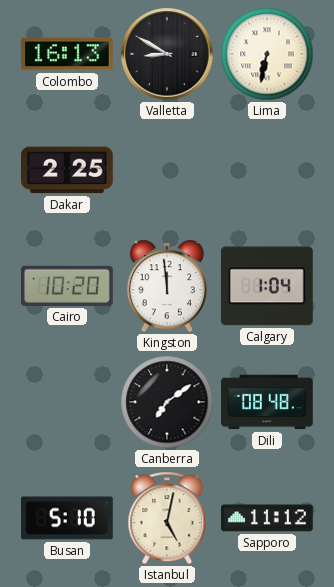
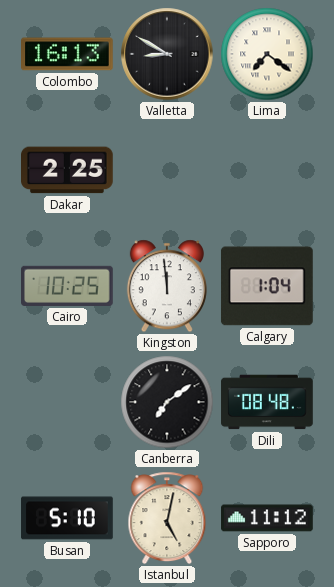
Lima: 6:32 -> 7:21
Cairo: 10:20 -> 10:25
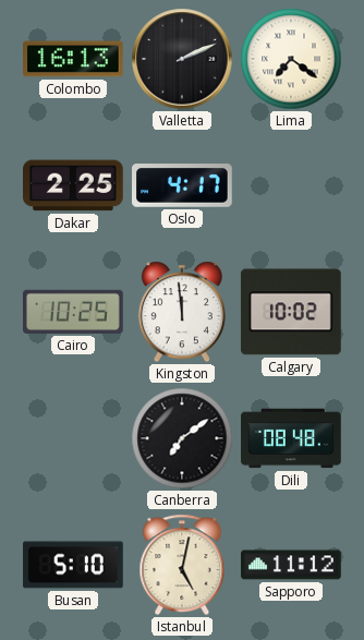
Valletta: 8:50 -> 2:11
Oslo: none -> 4:17
Calgary: 1:04 -> 10:02
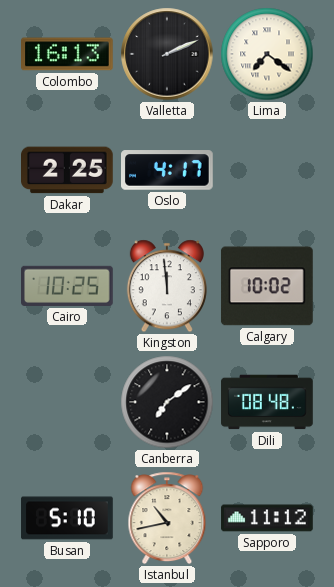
Istanbul: 5:02 -> 10:43
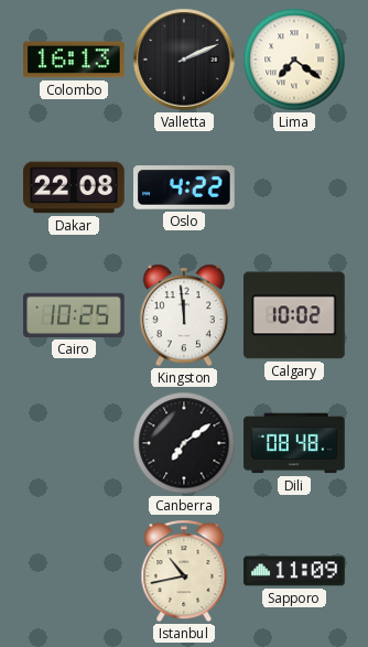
Dakar: 2:25 -> 22:08
Oslo: 4:17 -> 4:22
Busan: 5:10 -> none
Sapporo: 11:12 -> 11:09
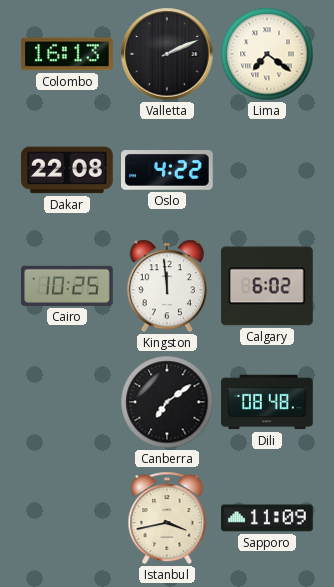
Calgary: 10:02 -> 6:02
Istanbul: 10:43 -> 3:43
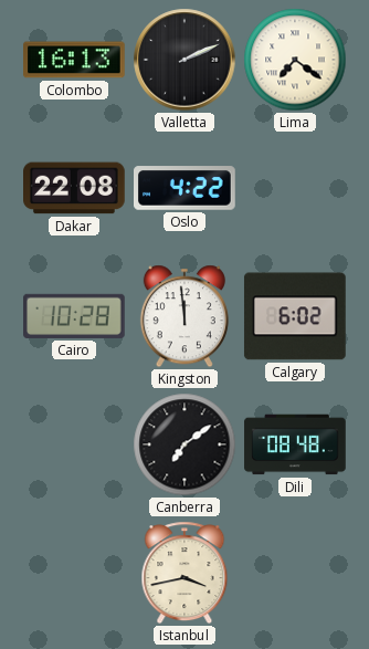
Cairo: 10:25 -> 10:28
Sapporo: 11:09 -> none
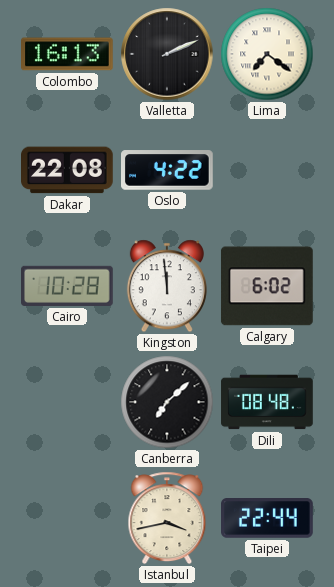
Canberra: 7:09 -> 7:08
Taipei: none -> 22:44
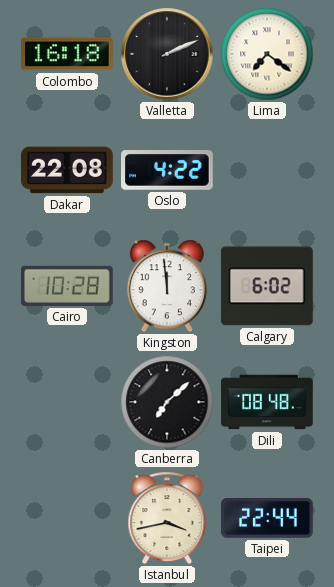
Colombo: 16:13 -> 16:18
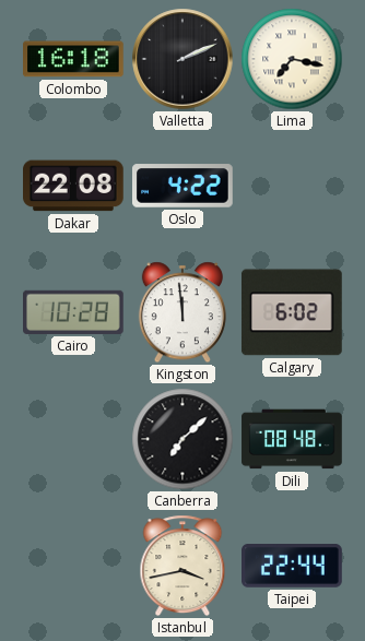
Lima: 7:21 -> 7:17
